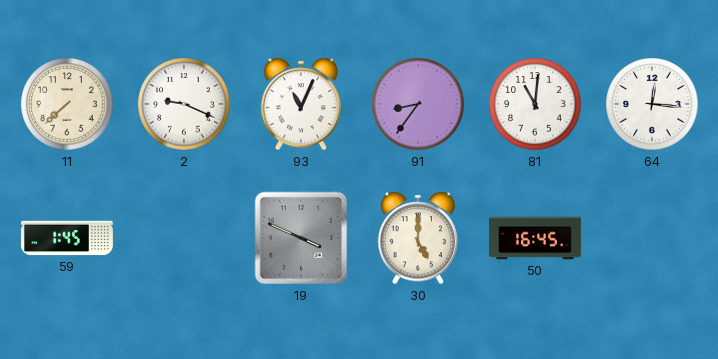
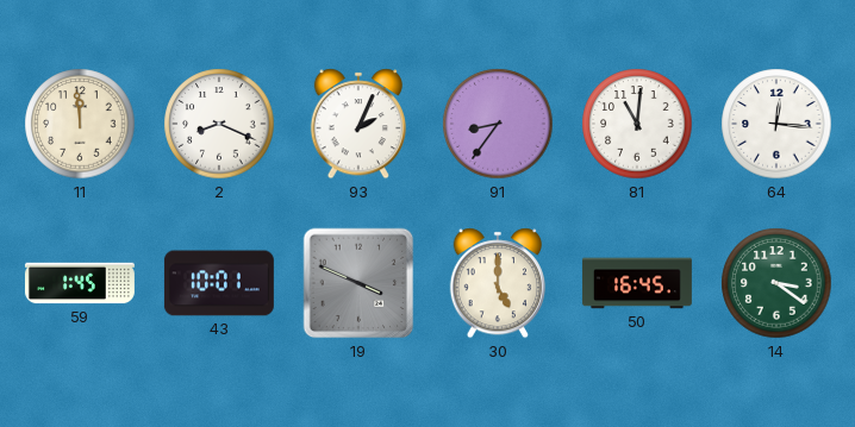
11: 7:38 -> 11:59
2: 9:19 -> 8:19
93: 11:04 -> 2:04
43: none -> 10:01
14: none -> 3:21
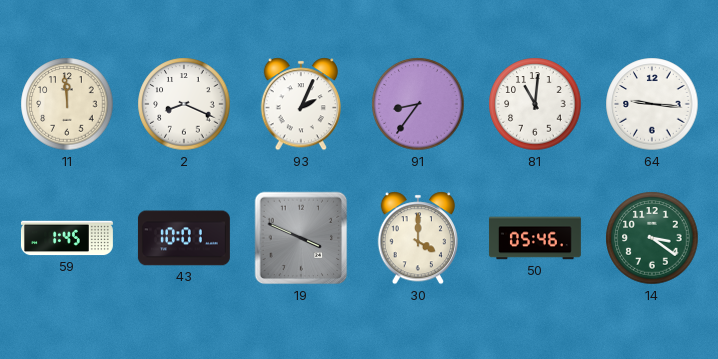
64: 12:16 -> 9:16
30: 5:00 -> 4:00
50: 16:45 -> 05:46
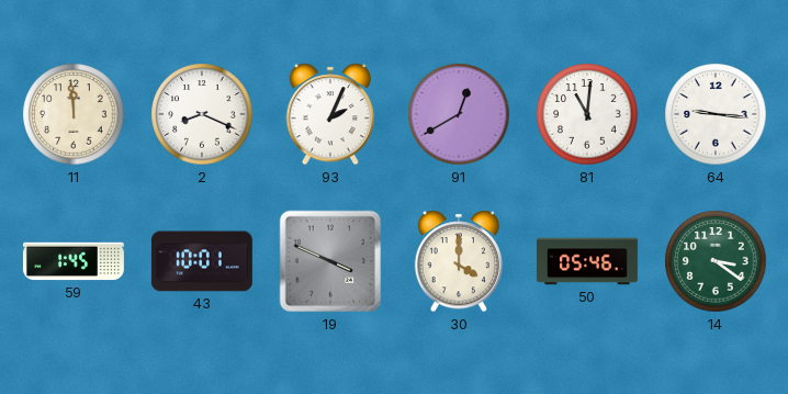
91: 8:36 -> 12:40
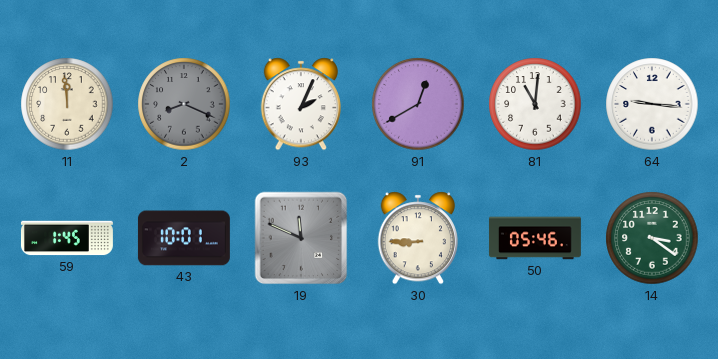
2 dial: white -> grey
19: 3:49 -> 11:49
30: 4:00 -> 8:45
